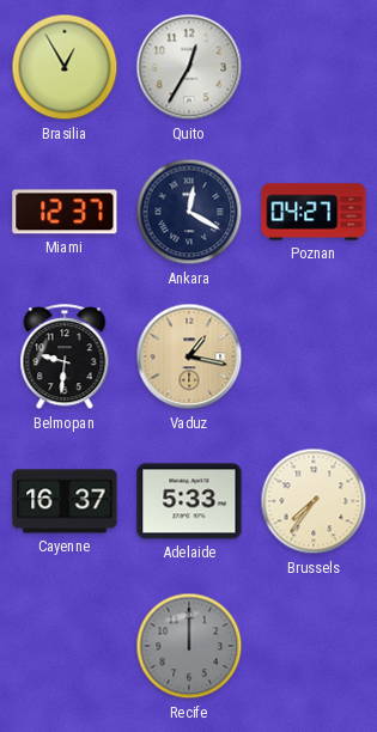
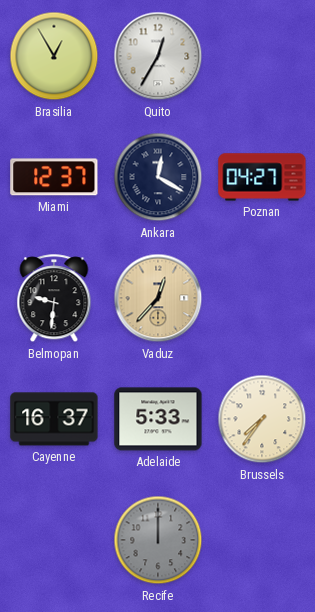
Vaduz: 1:17 -> 12:37
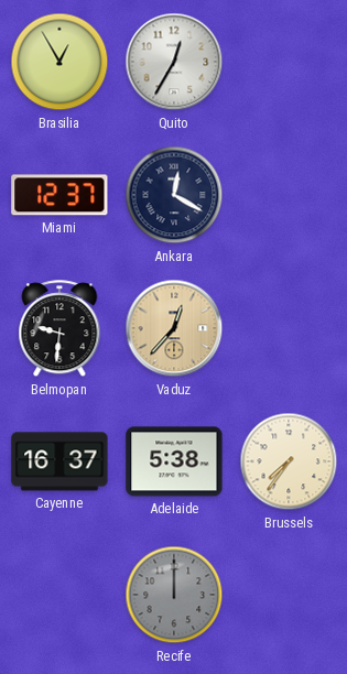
Poznan: 04:27 -> none
Adelaide: 5:33 -> 5:38
